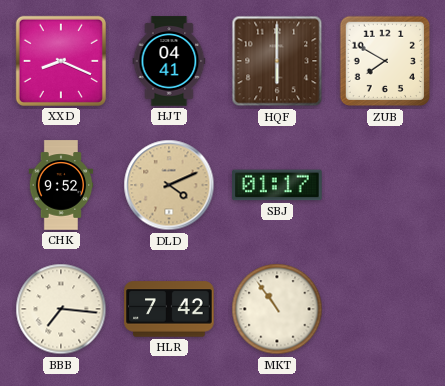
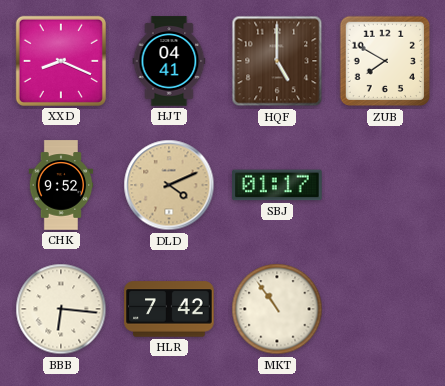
HQF: 6:00 -> 5:00
BBB: 7:16 -> 6:16
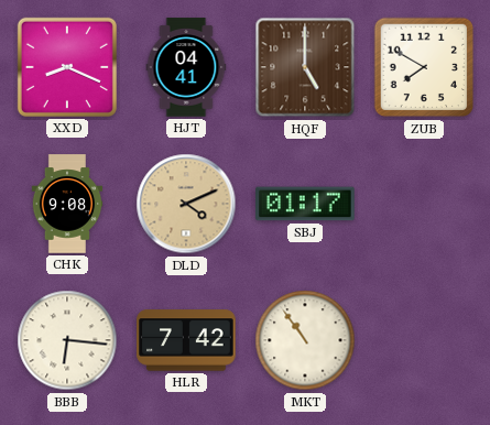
CHK: 9:52 -> 9:08
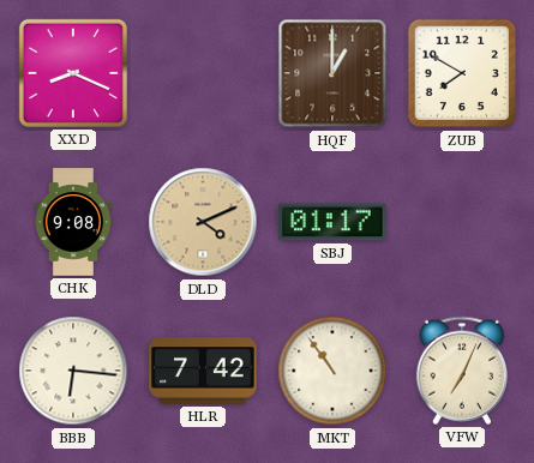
HJT: 04:41 -> none
HQF: 5:00 -> 1:00
VFW: none -> 7:04
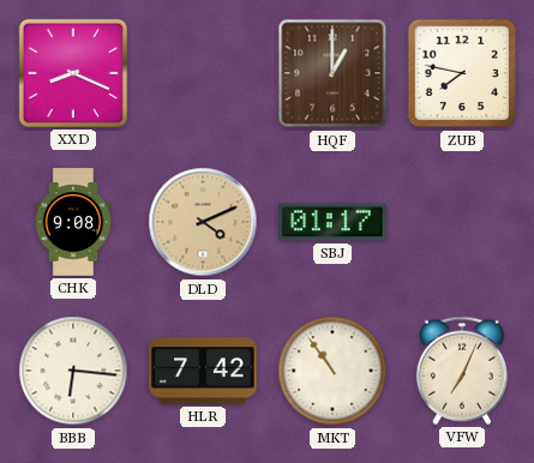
ZUB: 7:50 -> 7:47
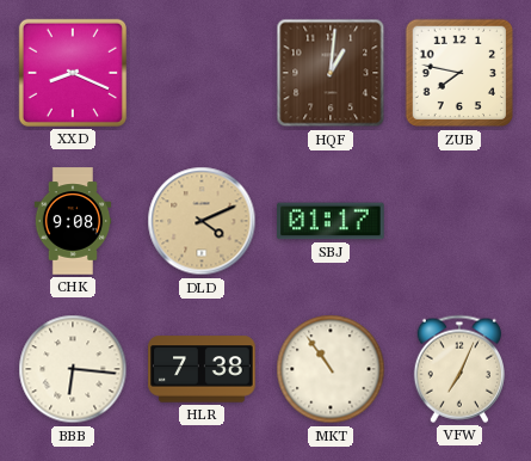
HQF: 1:00 -> 1:01
HLR: 7:42 -> 7:38
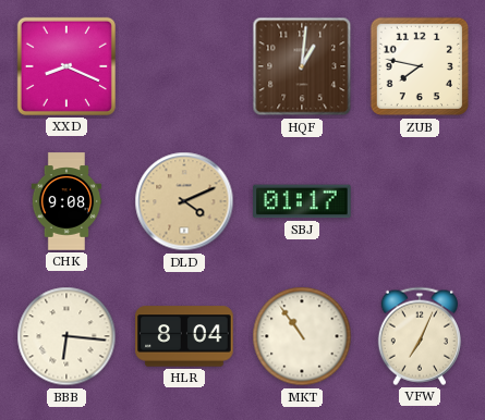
HLR: 7:38 -> 8:04
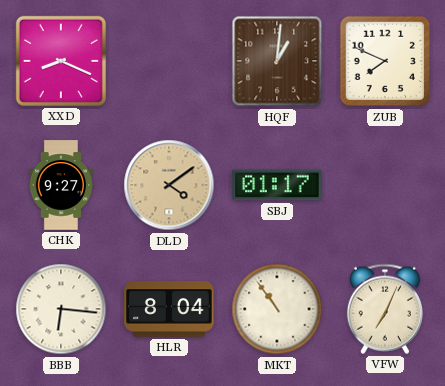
ZUB: 7:47 -> 7:49
CHK: 9:08 -> 9:27
DLD: 4:11 -> 4:09
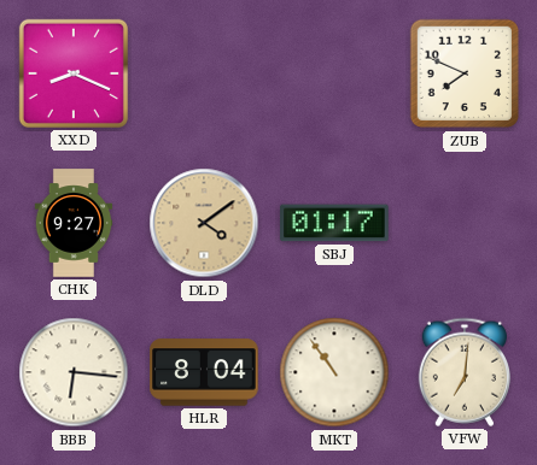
HQF: 1:01 -> none
VFW: 7:04 -> 7:01
